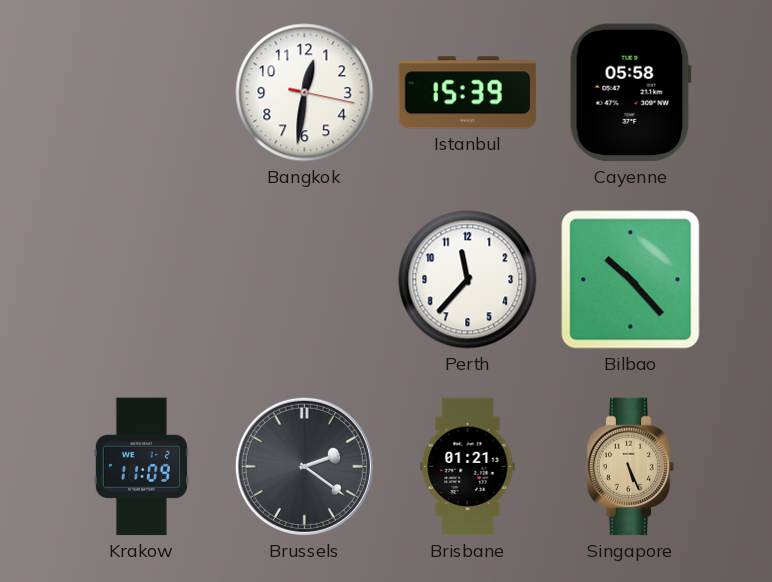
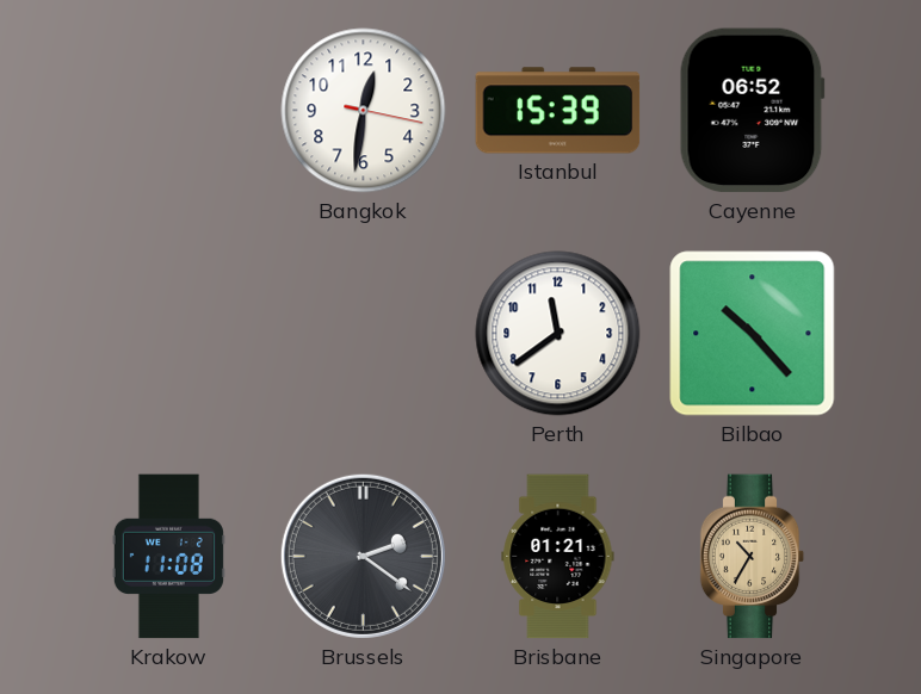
Cayenne: 05:58 -> 06:52
Perth: 11:37 -> 11:39
Krakow: 11:09 -> 11:08
Singapore: 5:26 -> 10:35
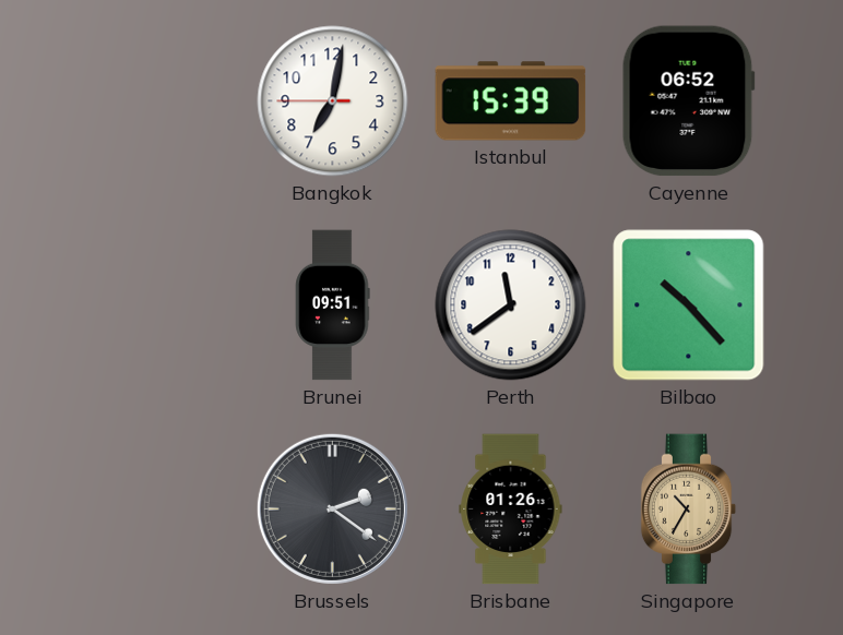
Bangkok: 12:31 -> 7:01
Brunei: none -> 09:51
Krakow: 11:08 -> none
Brisbane: 01:21 -> 01:26
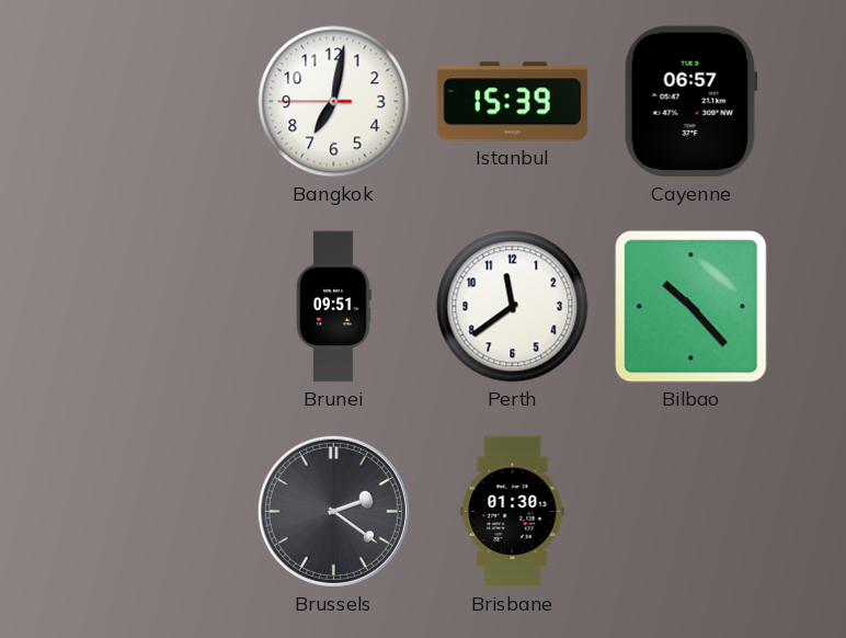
Cayenne: 06:52 -> 06:57
Brisbane: 01:26 -> 01:30
Singapore: 10:35 -> none
